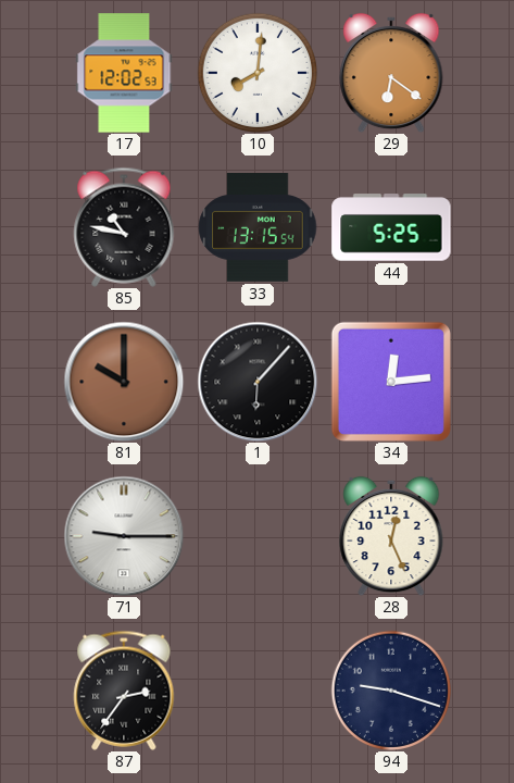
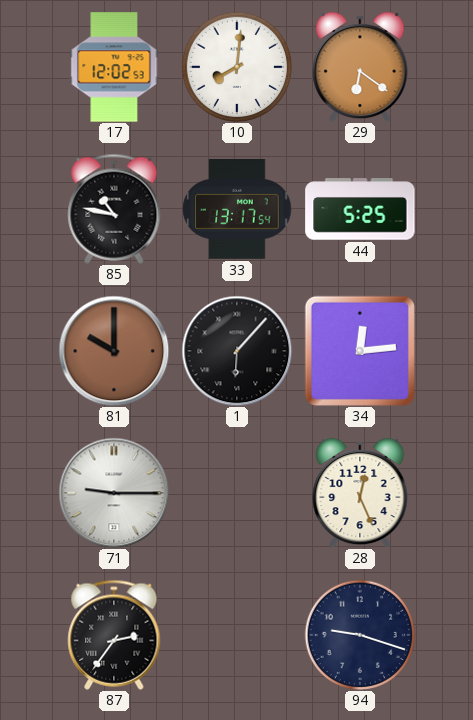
33: 13:15 -> 13:17
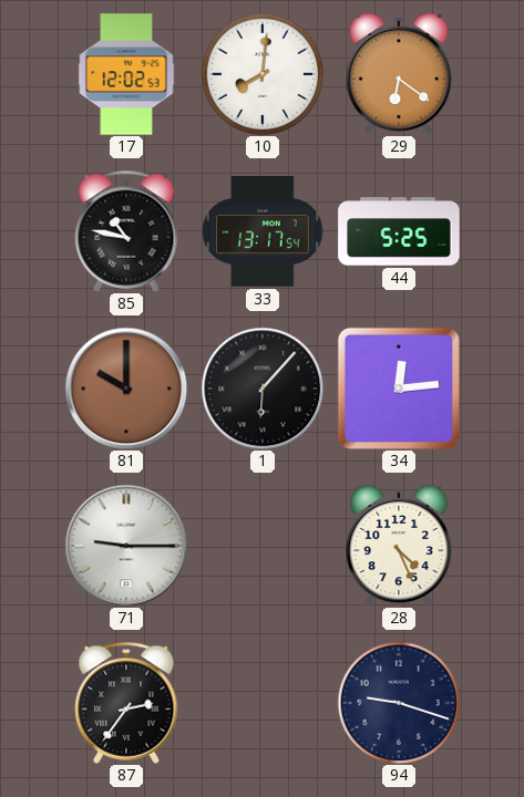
28: 12:26 -> 4:26
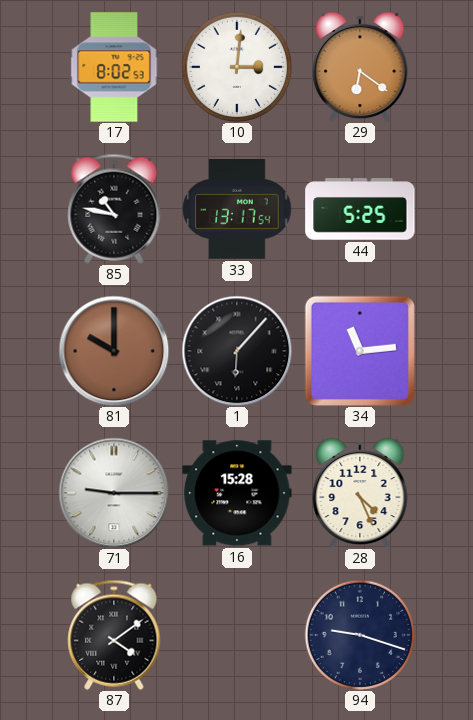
17: 12:02 -> 8:02
10: 8:01 -> 3:01
34: 12:14 -> 11:14
16: none -> 15:28
87: 2:36 -> 4:09
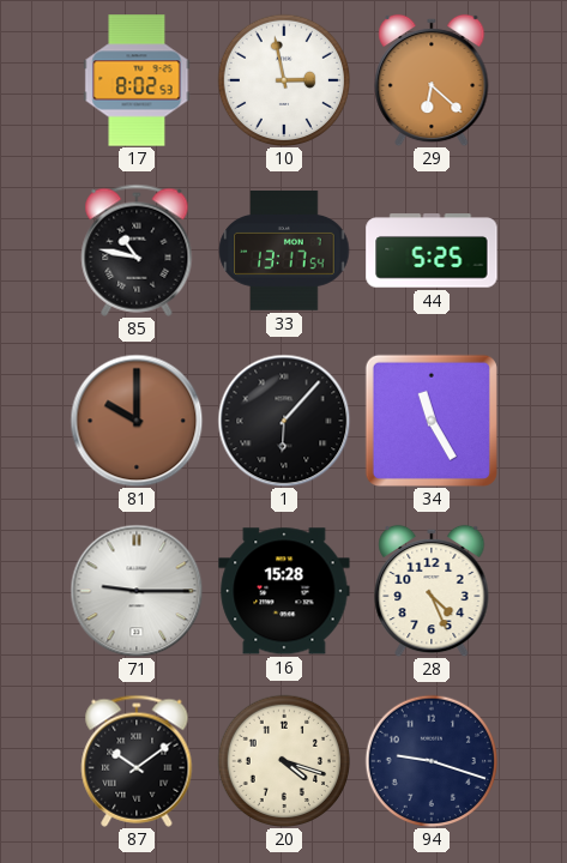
10: 3:01 -> 2:58
29: 6:21 -> 6:22
34: 11:14 -> 11:25
87: 4:09 -> 10:09
20: none -> 4:18
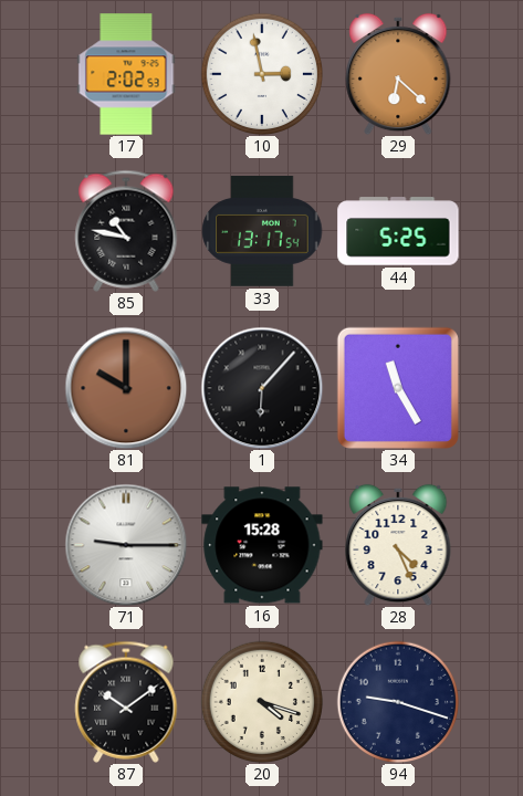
17: 8:02 -> 2:02
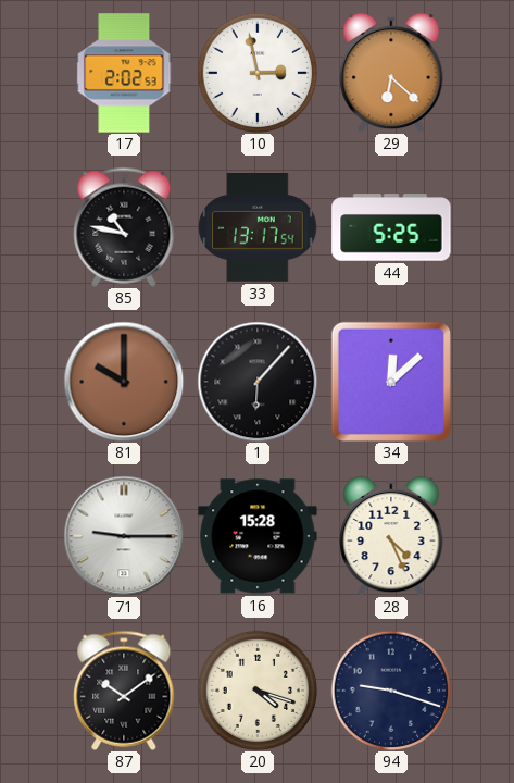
34: 11:25 -> 12:08
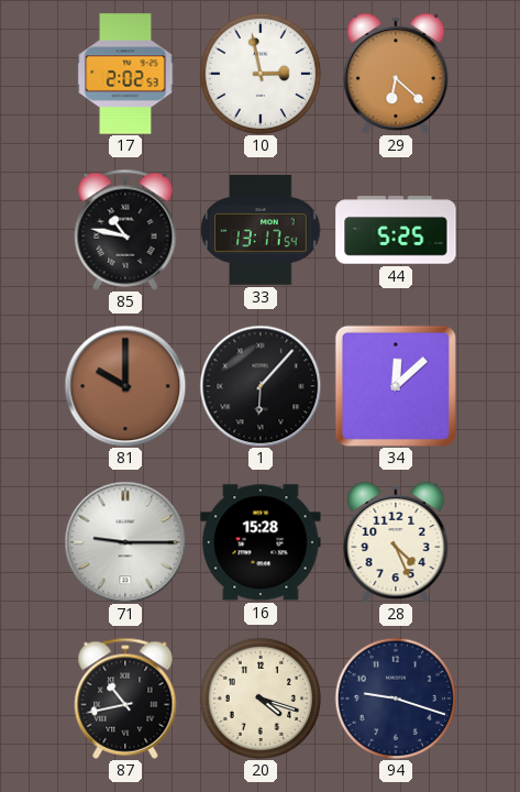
87: 10:09 -> 10:43
